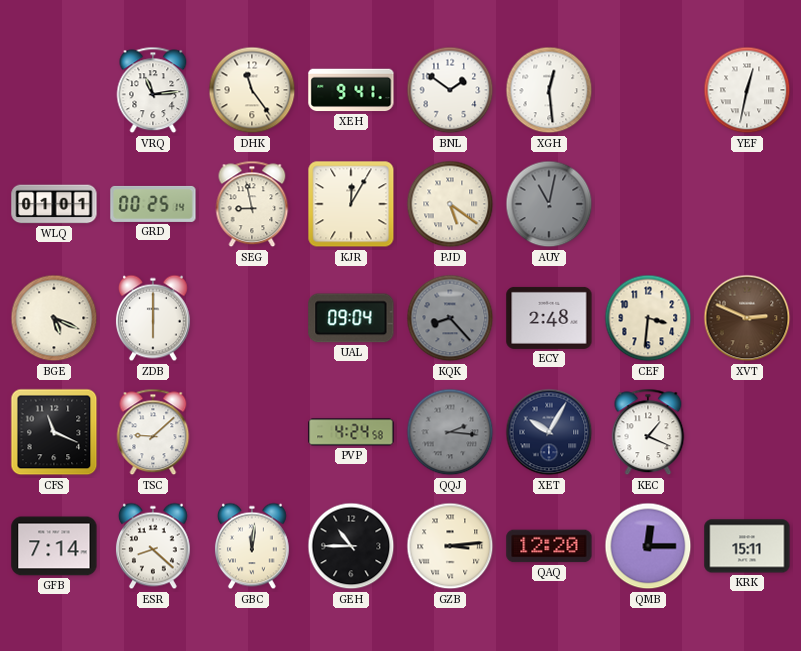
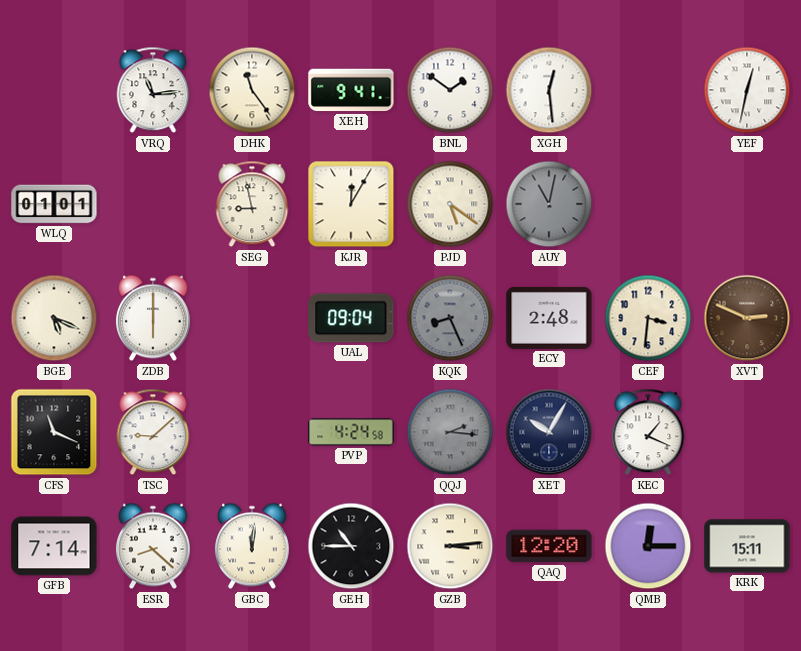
GRD: 00:25 -> none
KQK: 8:23 -> 8:26
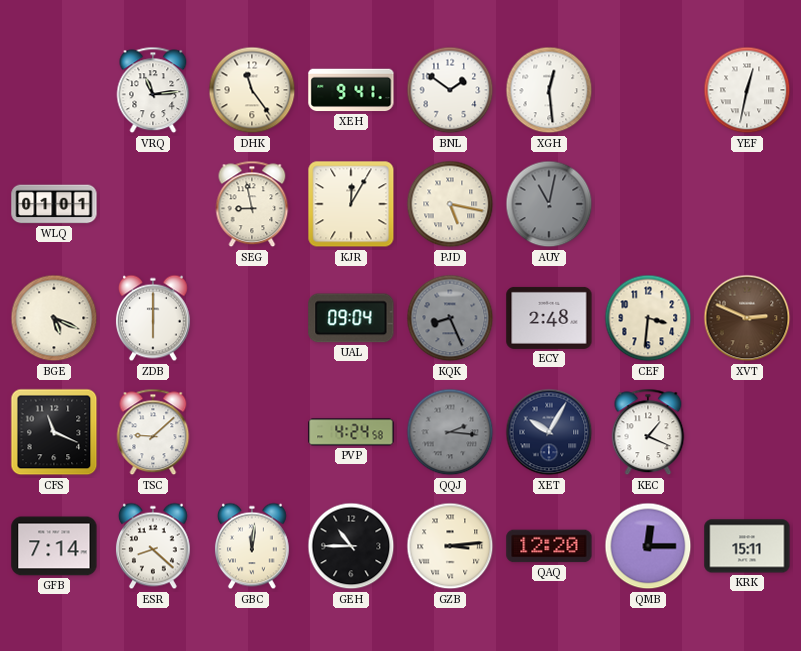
PJD: 5:21 -> 5:17
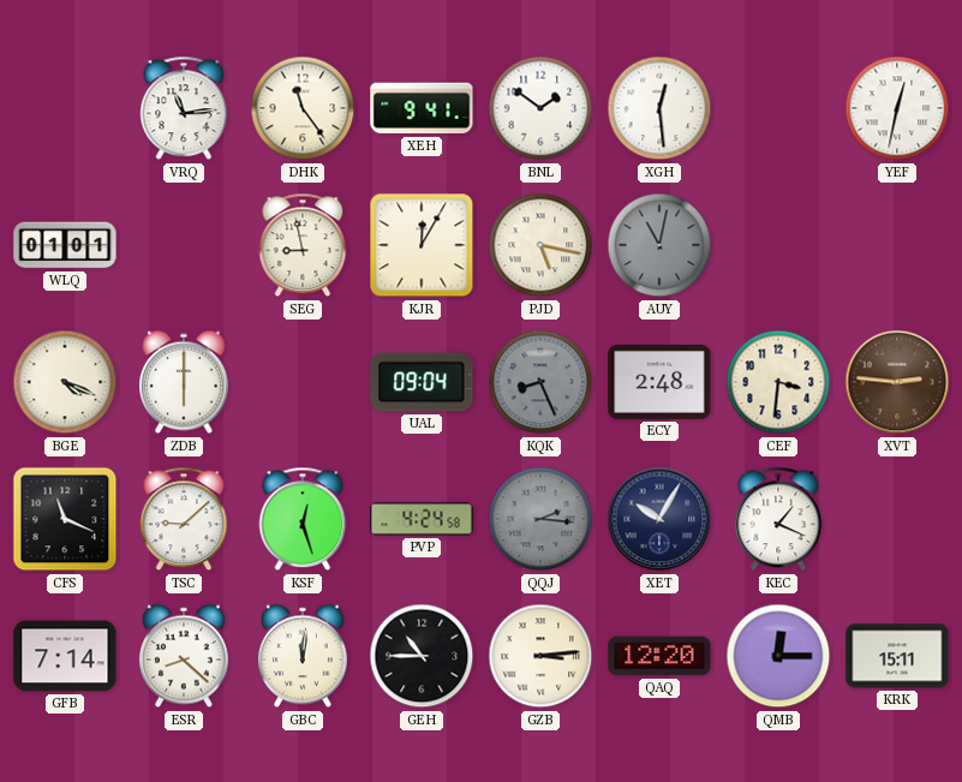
BGE: 5:19 -> 4:19
XVT: 2:49 -> 2:46
KSF: none -> 12:27
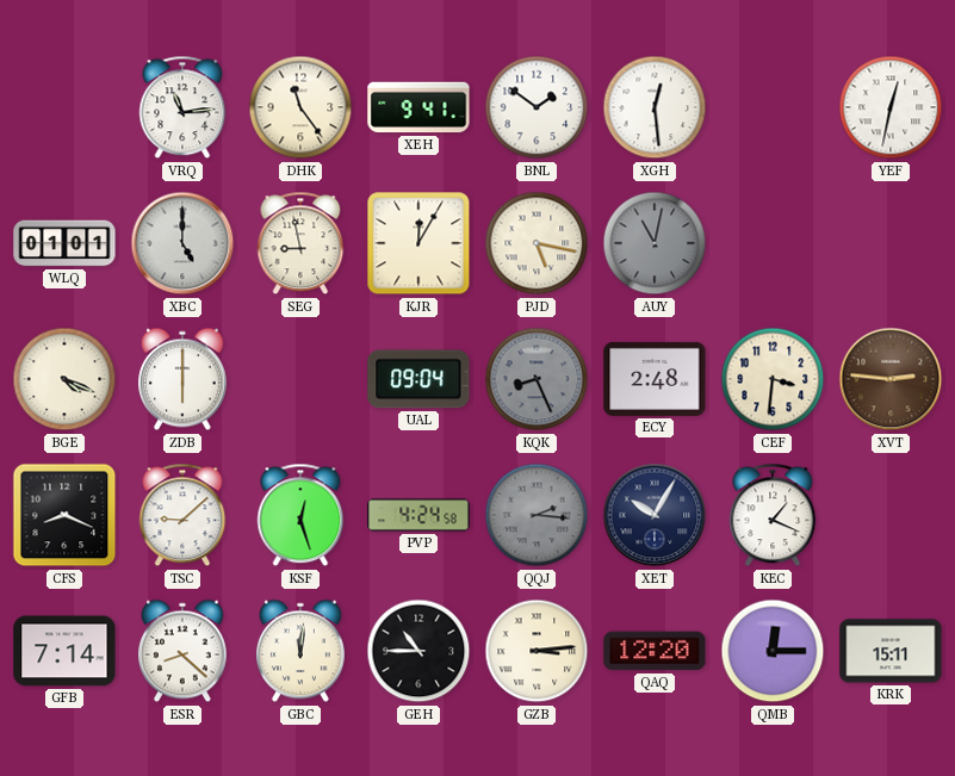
XBC: none -> 5:00
CFS: 11:19 -> 8:19
